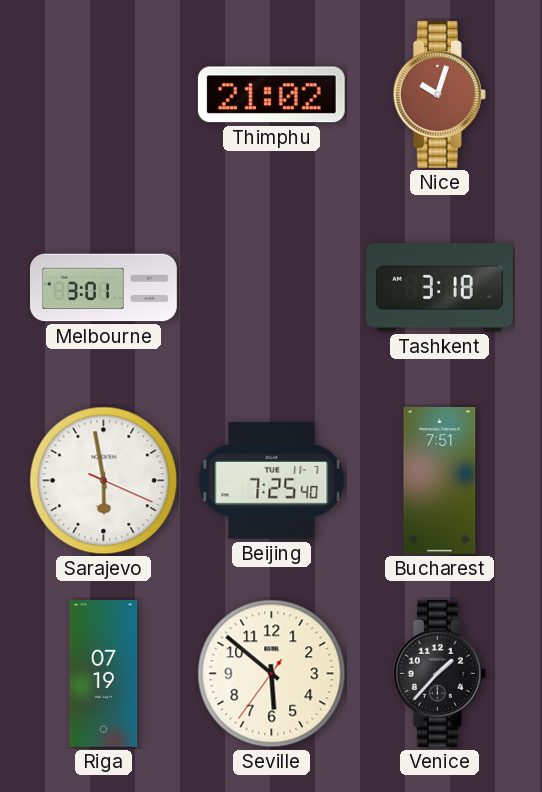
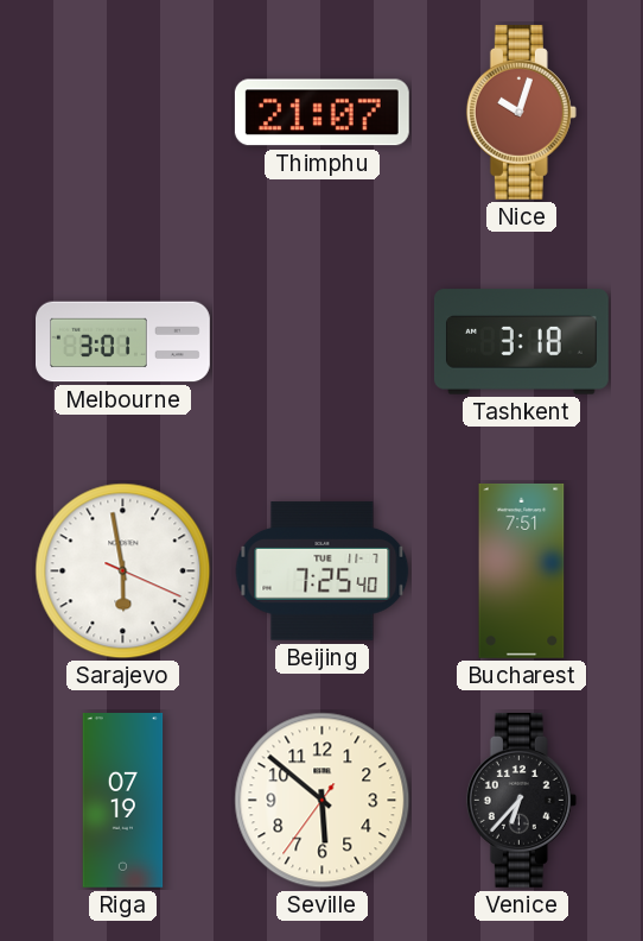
Thimphu: 21:02 -> 21:07
Venice: 1:37 -> 6:37
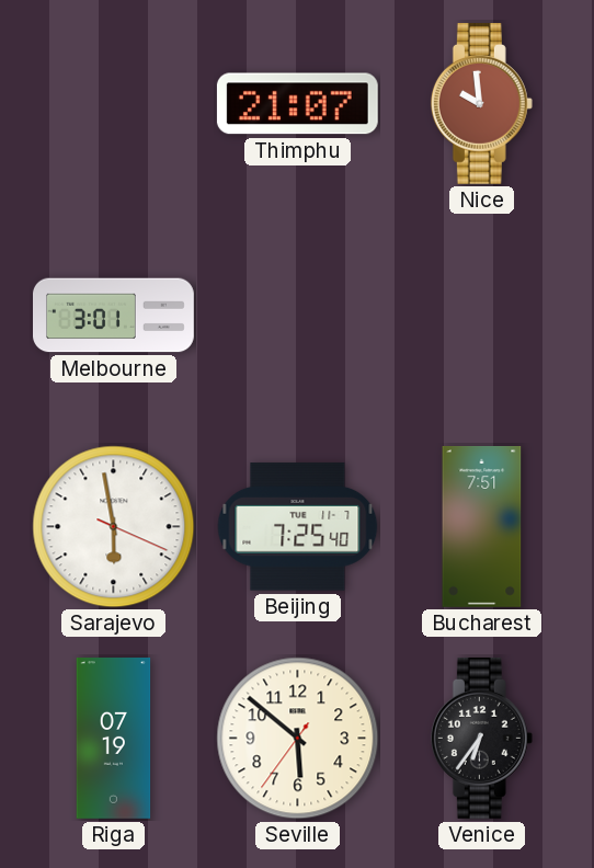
Nice: 10:03 -> 9:59
Tashkent: 3:18 -> none
Venice: 6:37 -> 6:36
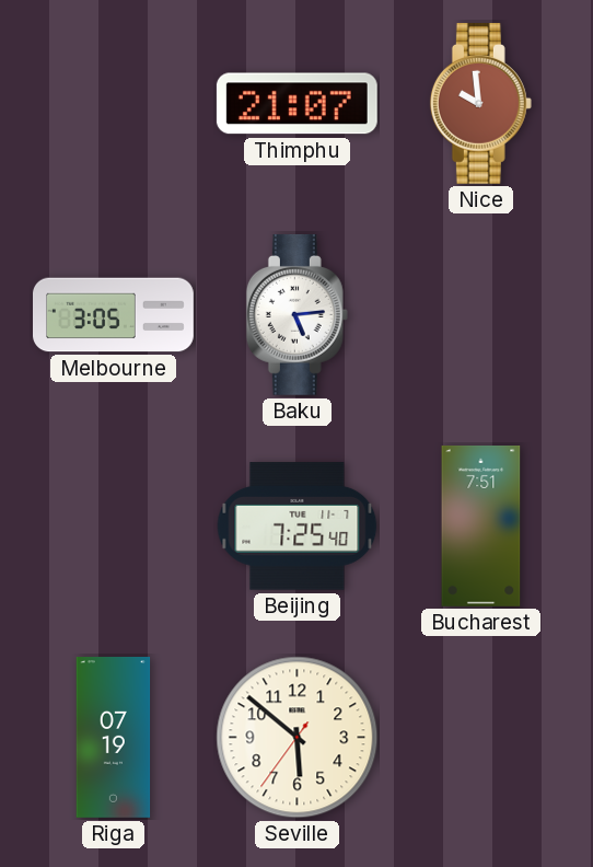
Melbourne: 3:01 -> 3:05
Baku: none -> 5:14
Sarajevo: 5:58 -> none
Venice: 6:36 -> none
